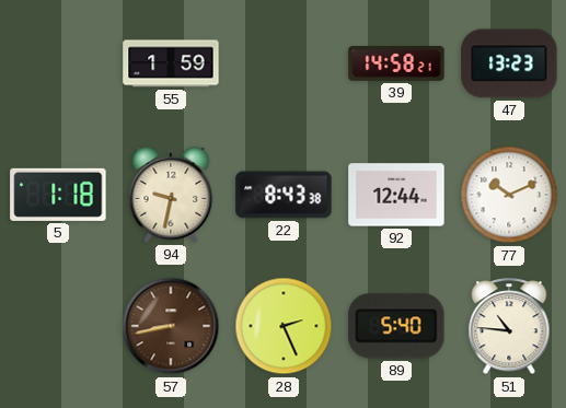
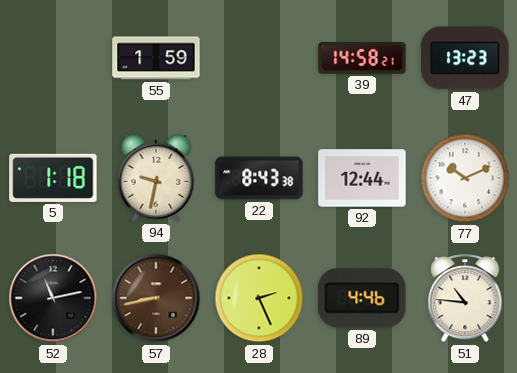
52: none -> 11:13
89: 5:40 -> 4:46
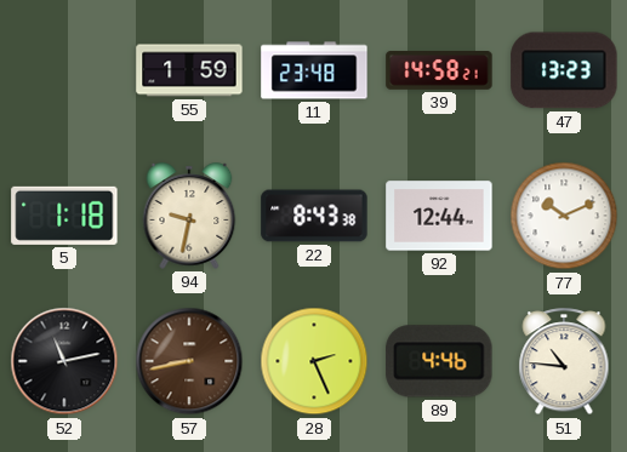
11: none -> 23:48
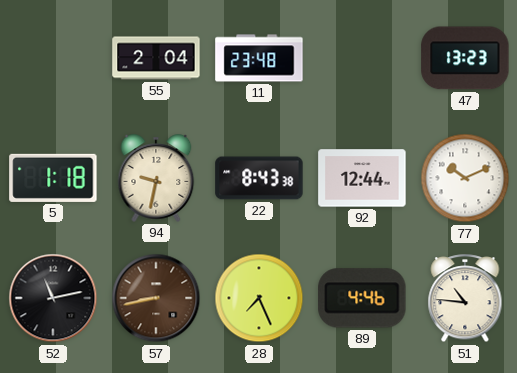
55: 1:59 -> 2:04
39: 14:58 -> none
28: 2:26 -> 7:26
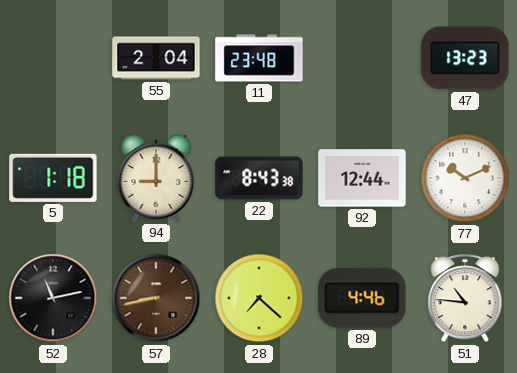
94: 9:32 -> 9:00
28: 7:26 -> 7:22
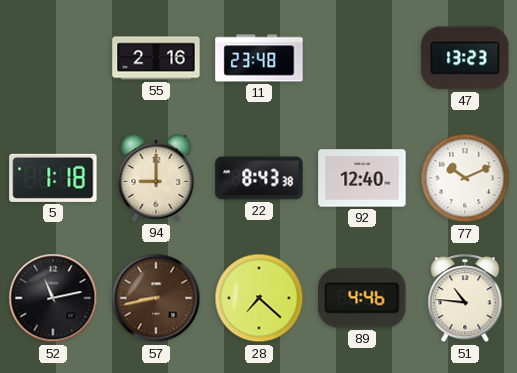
55: 2:04 -> 2:16
92: 12:44 -> 12:40
